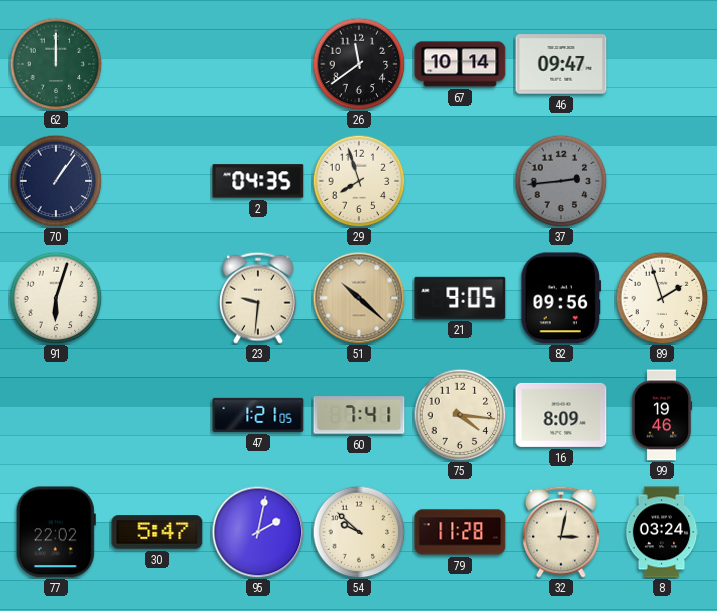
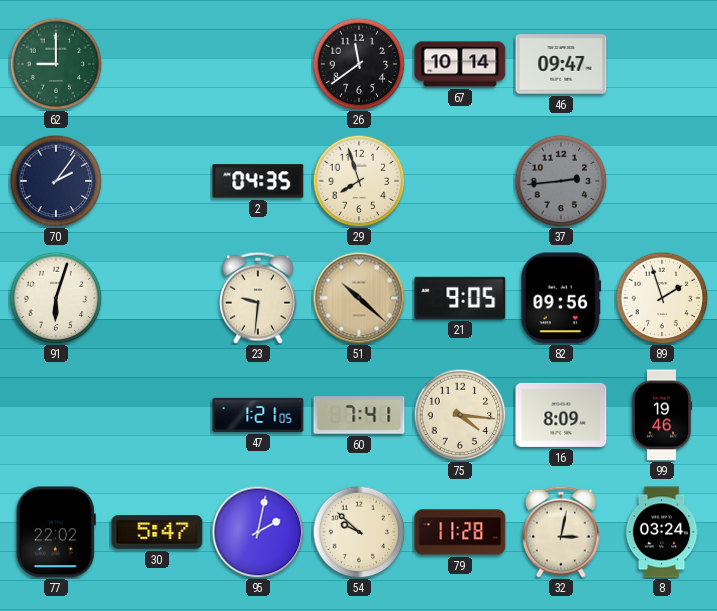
62: 12:00 -> 9:00
70: 1:06 -> 2:06
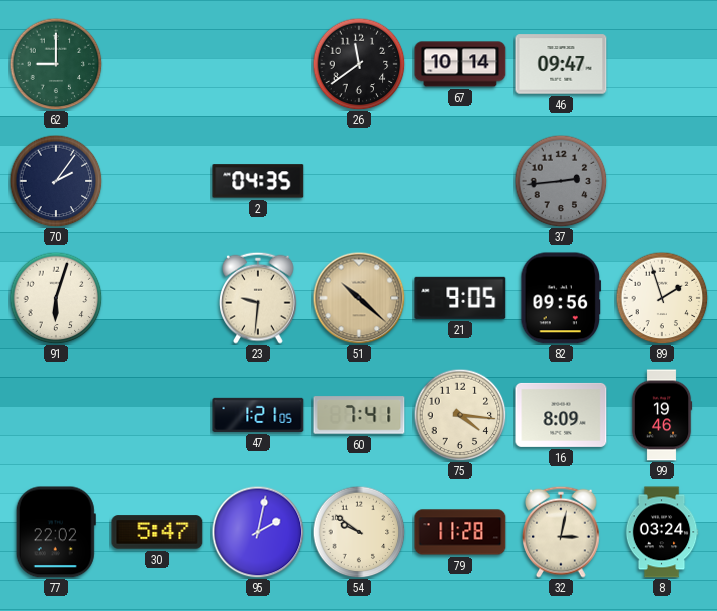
29: 7:57 -> none
54: 9:52 -> 9:51
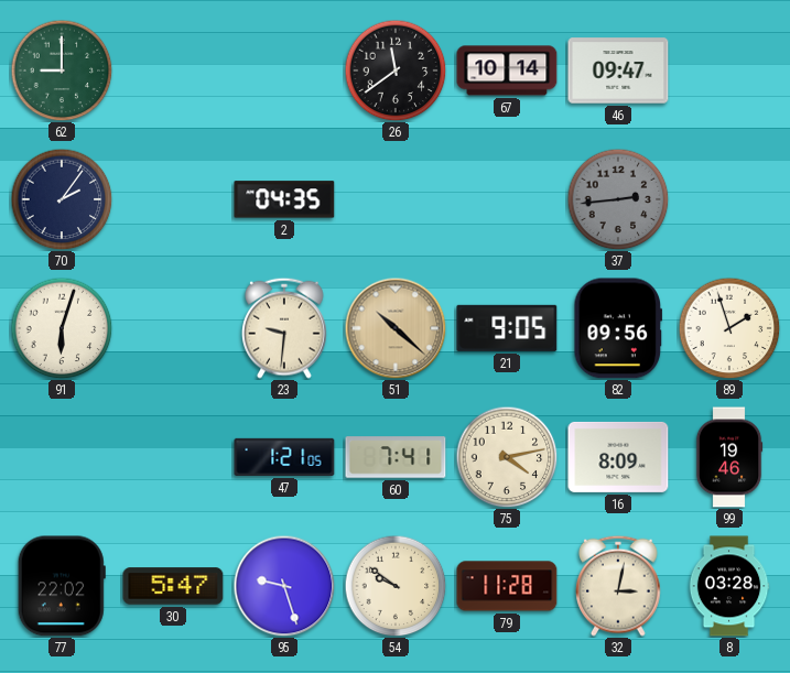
75: 4:16 -> 4:13
95: 2:02 -> 9:27
8: 03:24 -> 03:28
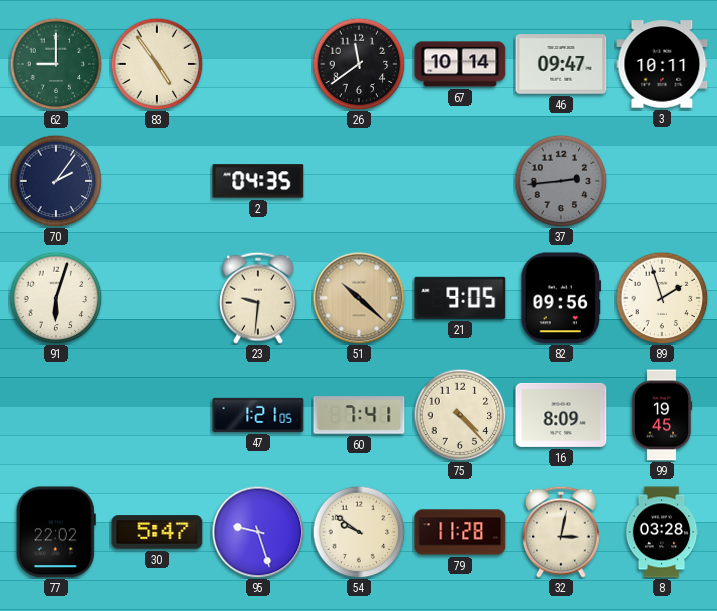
83: none -> 4:54
3: none -> 10:11
75: 4:13 -> 4:23
99: 19:46 -> 19:45
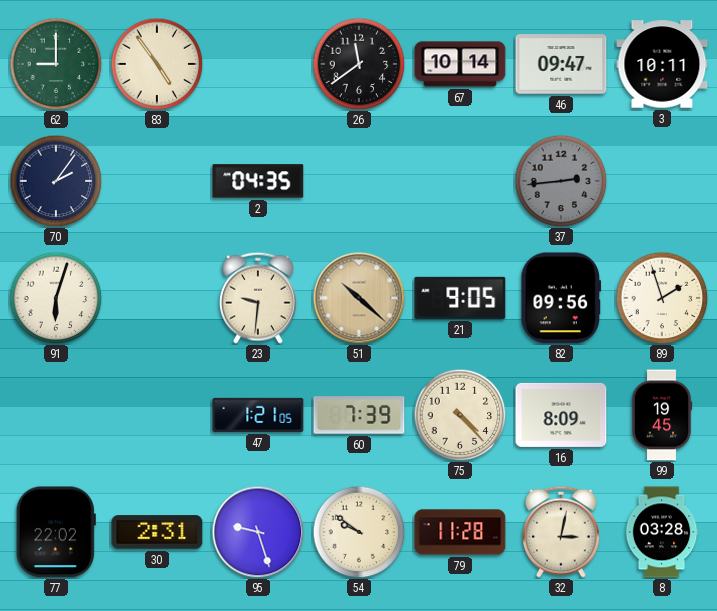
60: 7:41 -> 7:39
30: 5:47 -> 2:31
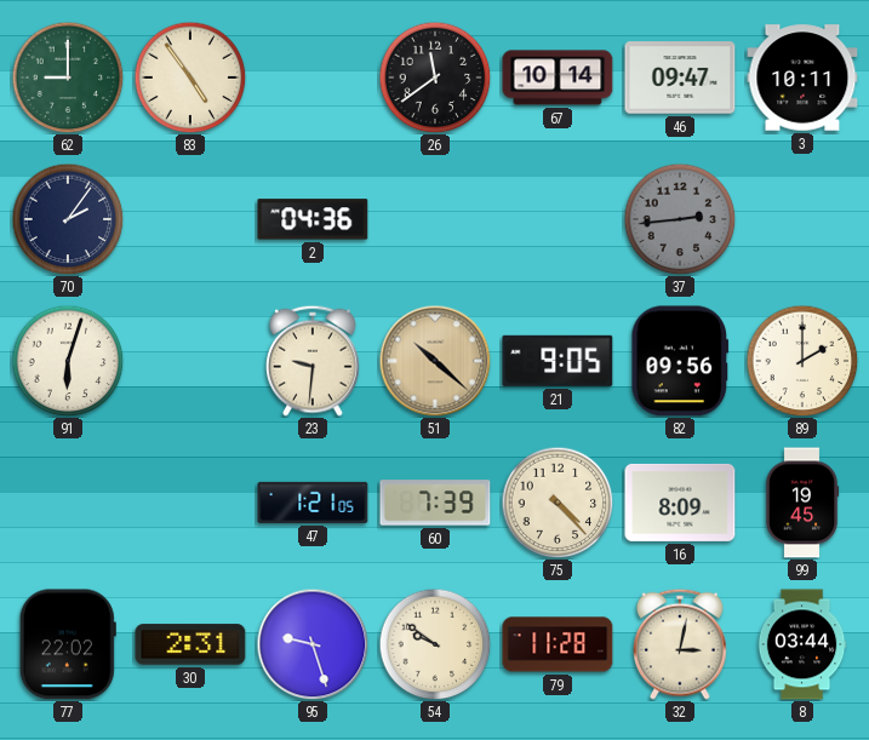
2: 04:35 -> 04:36
89: 1:57 -> 2:00
8: 03:28 -> 03:44
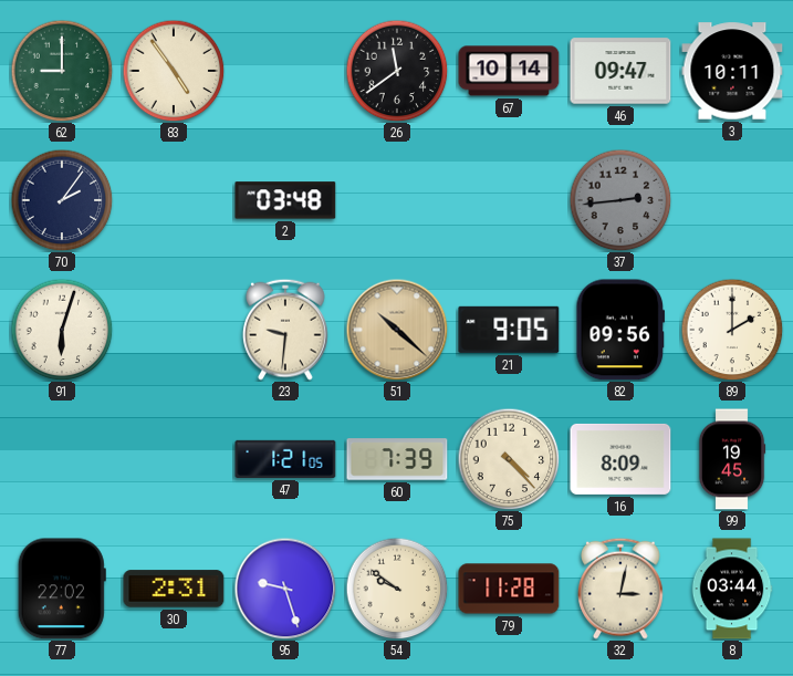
2: 04:36 -> 03:48
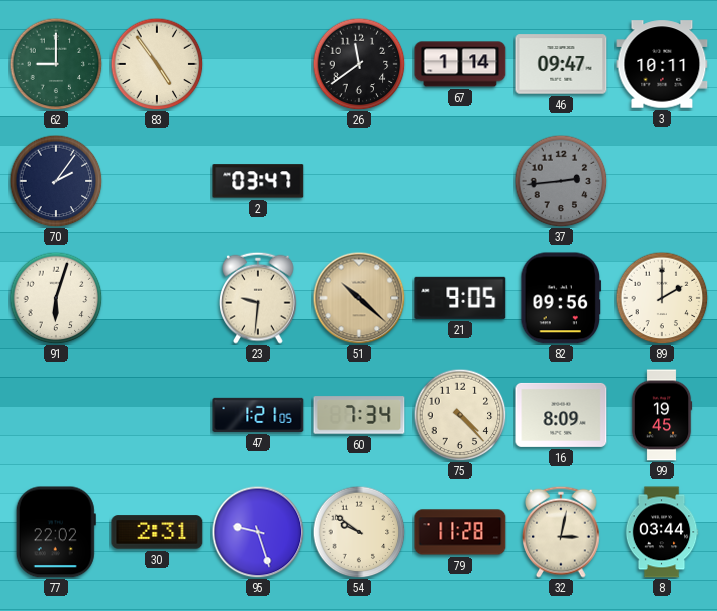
67: 10:14 -> 1:14
2: 03:48 -> 03:47
60: 7:39 -> 7:34
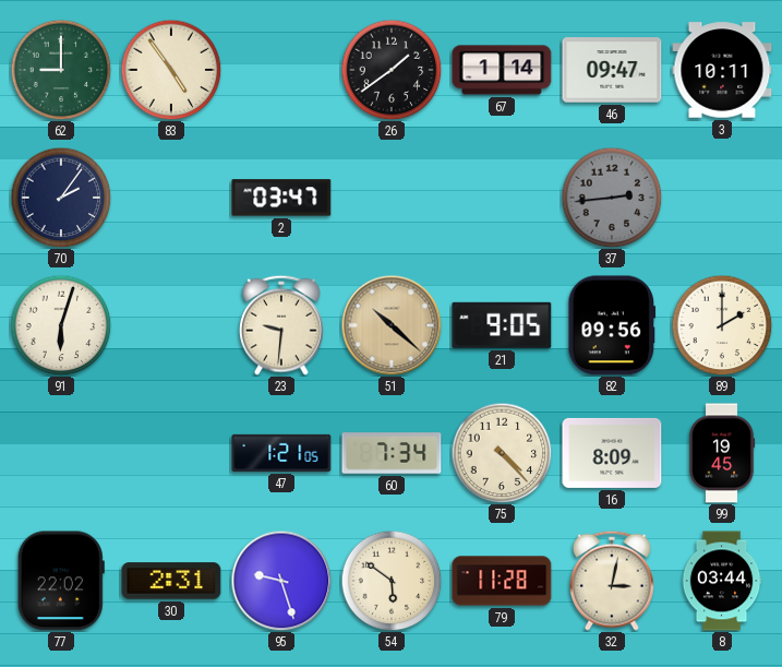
26: 11:39 -> 1:39
54: 9:51 -> 5:51
